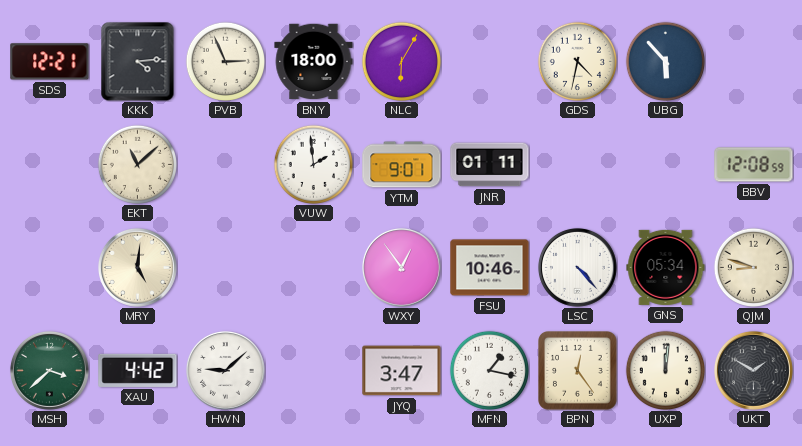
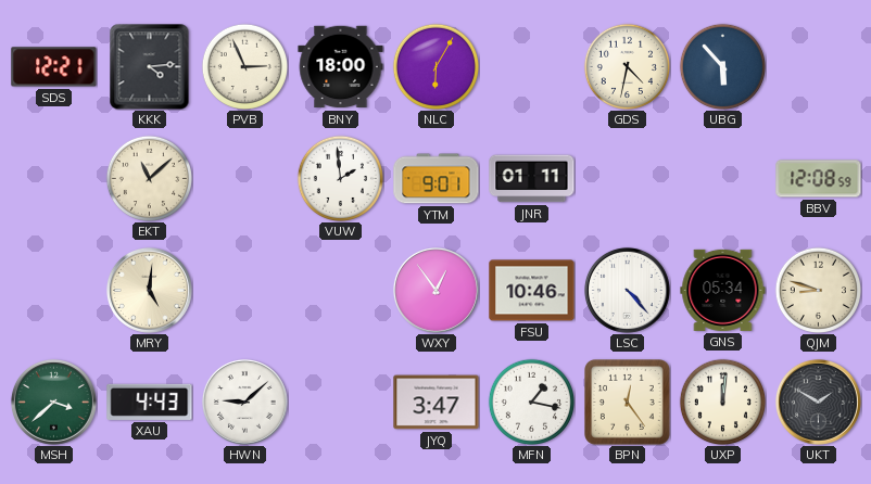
XAU: 4:42 -> 4:43
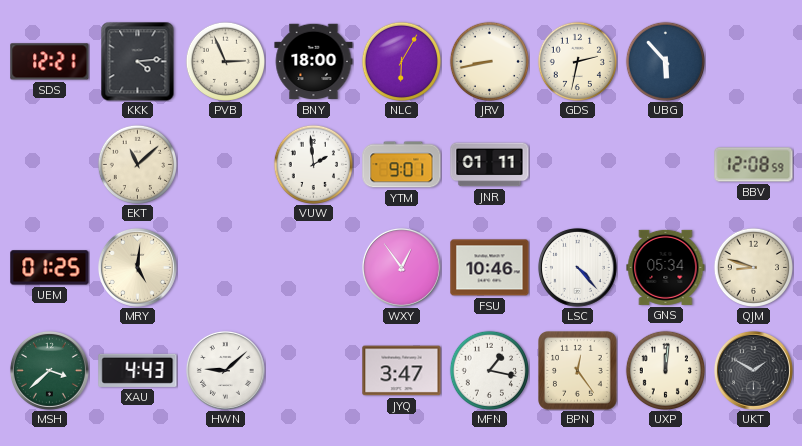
JRV: none -> 8:43
GDS: 4:32 -> 2:32
UEM: none -> 01:25
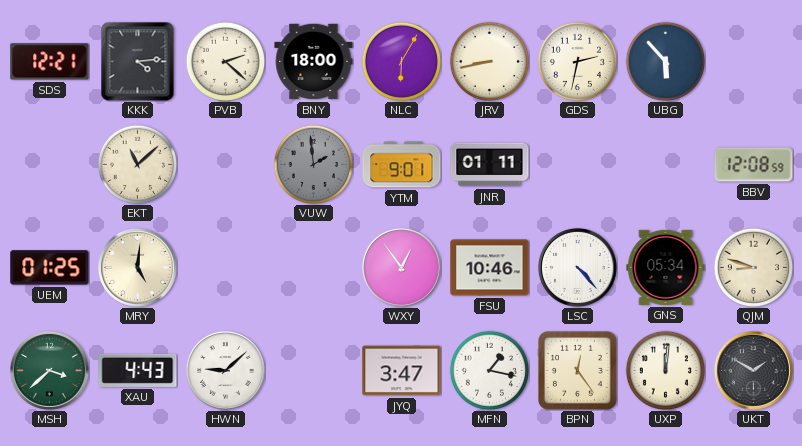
PVB: 2:56 -> 2:22
VUW dial: white -> grey
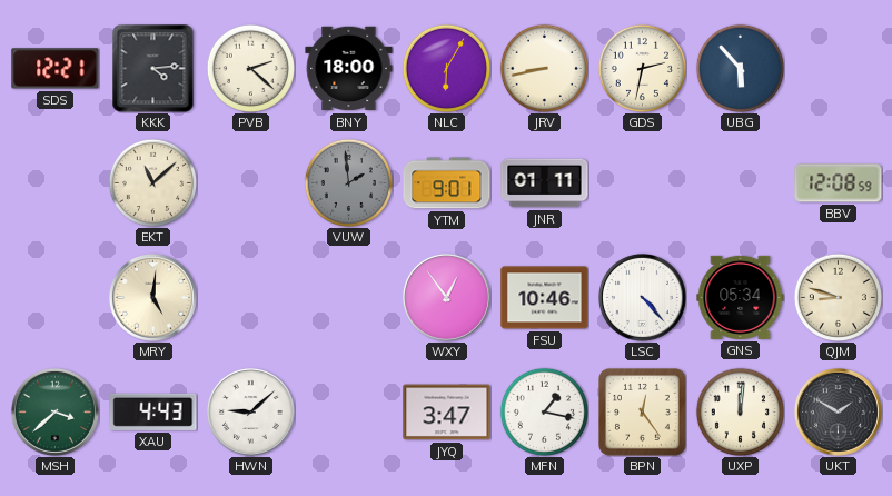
UEM: 01:25 -> none
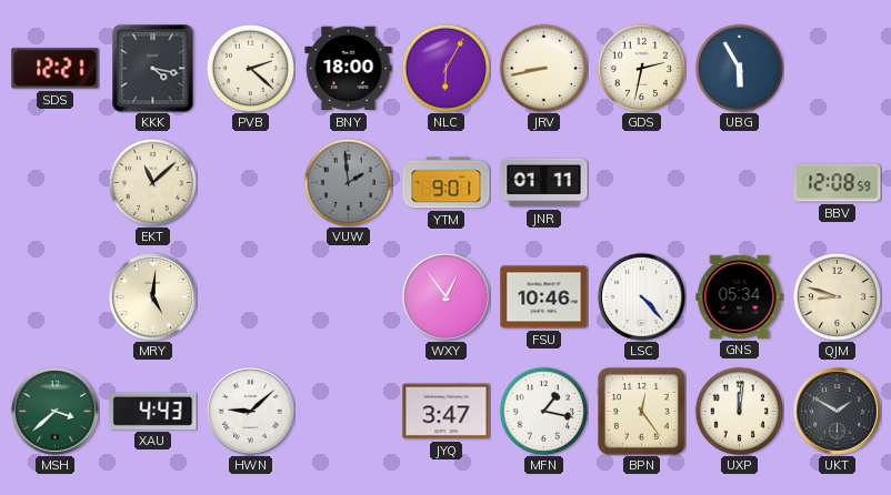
KKK: 4:14 -> 4:17
UBG: 5:53 -> 5:55
